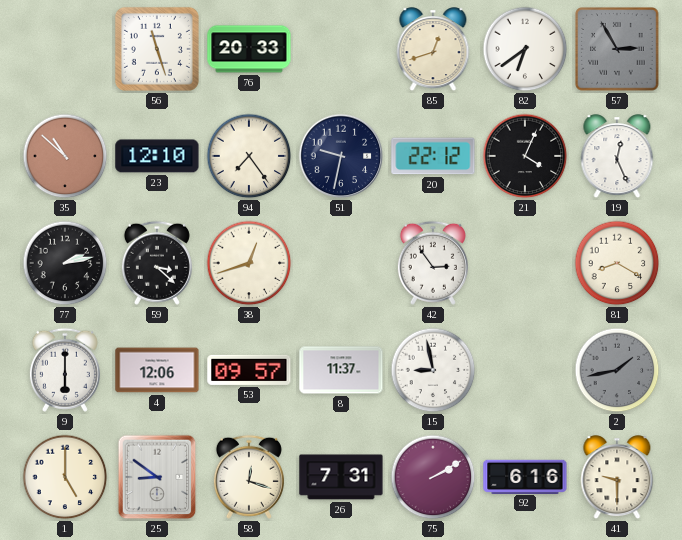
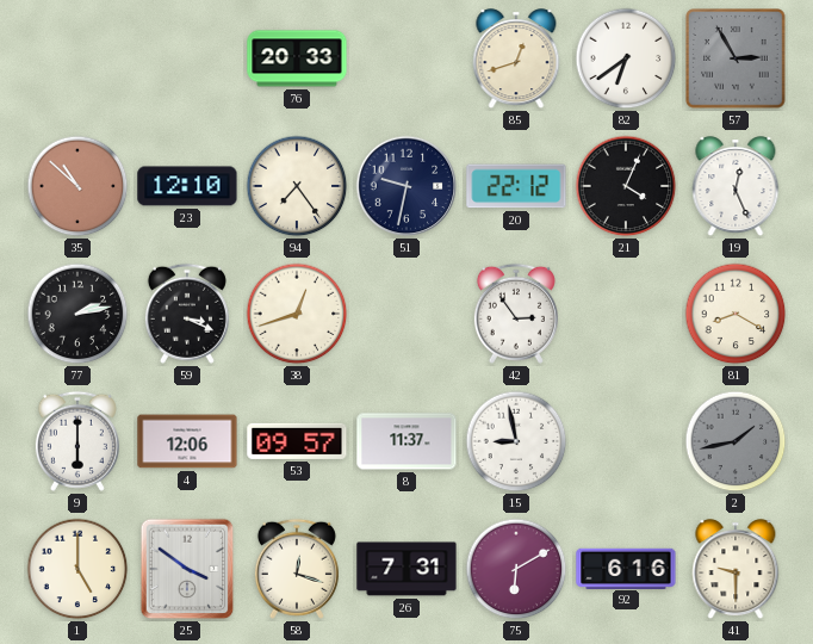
56: 11:27 -> none
59: 3:22 -> 3:19
25: 8:51 -> 3:51
75: 2:10 -> 6:10
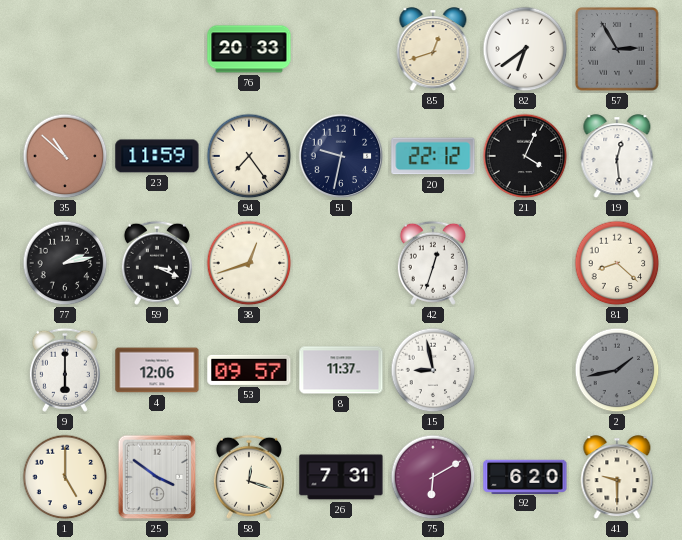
23: 12:10 -> 11:59
19: 12:26 -> 12:29
42: 2:54 -> 12:33
81: 8:20 -> 8:22
92: 6:16 -> 6:20
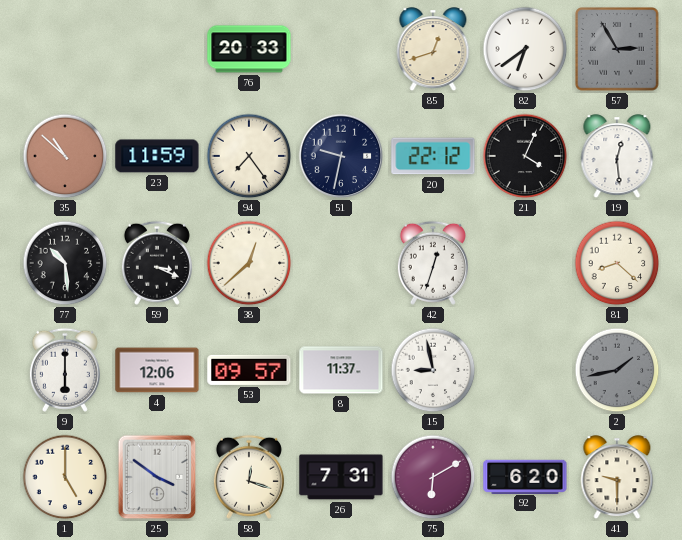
77: 2:13 -> 10:29
38: 12:42 -> 12:38
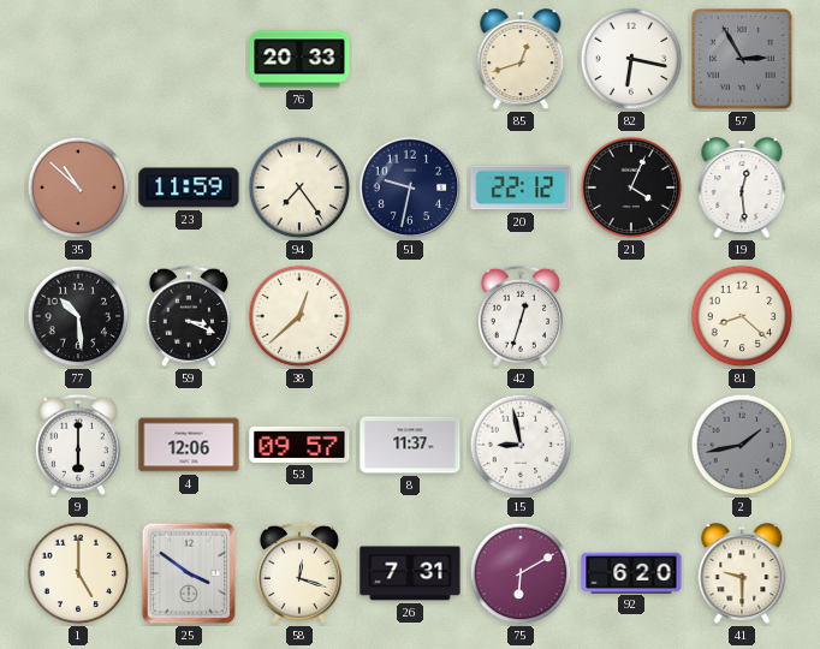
82: 6:39 -> 6:17
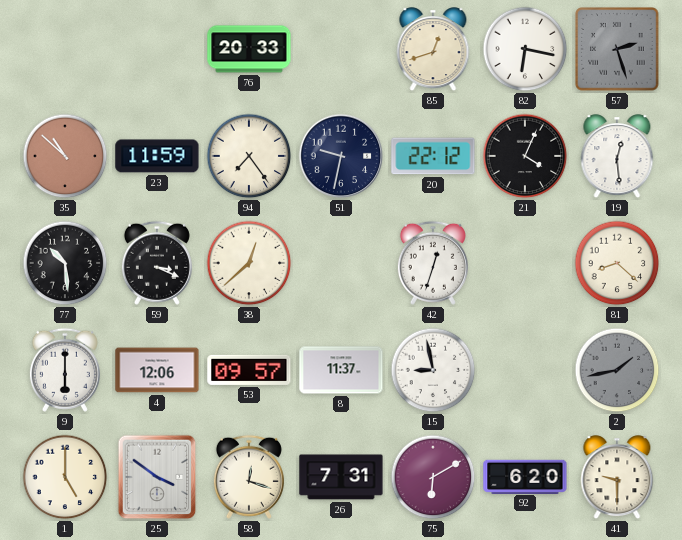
57: 2:55 -> 2:27
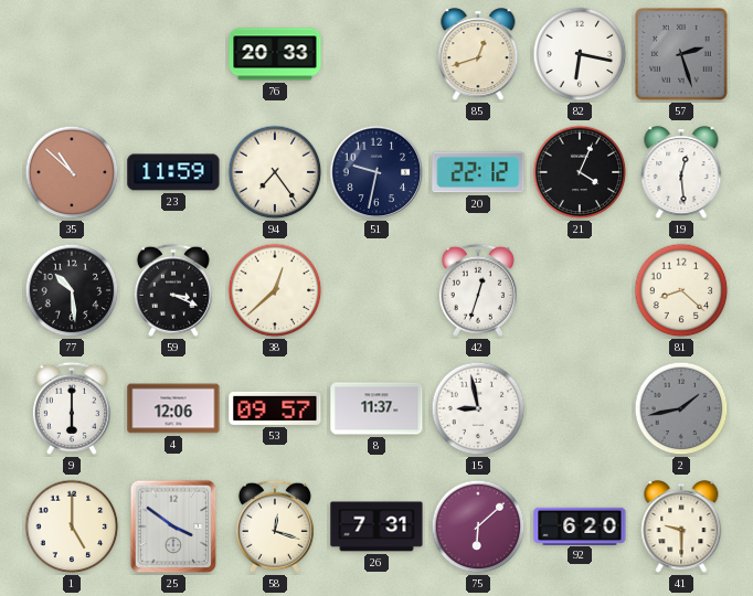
75: 6:10 -> 6:08
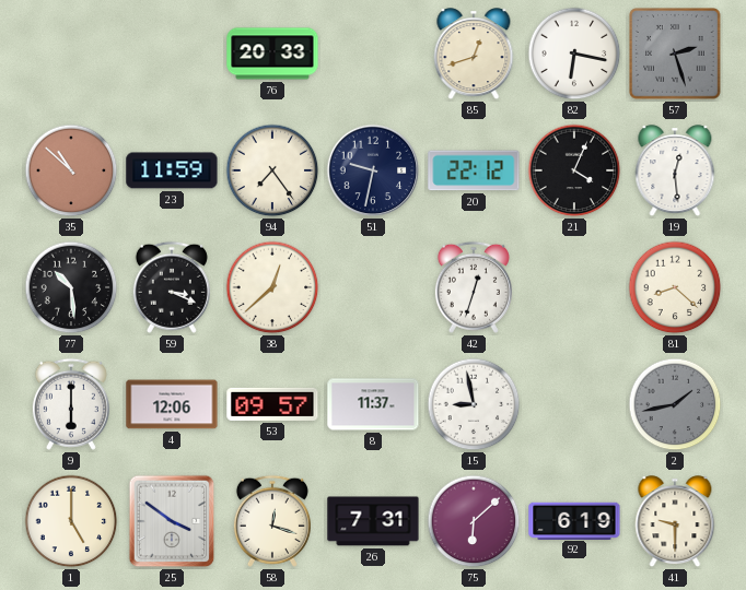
92: 6:20 -> 6:19
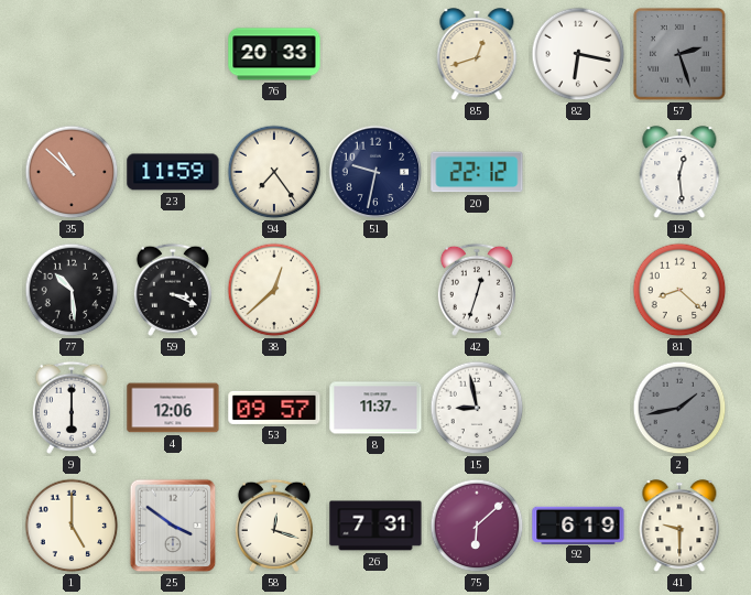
21: 4:04 -> none
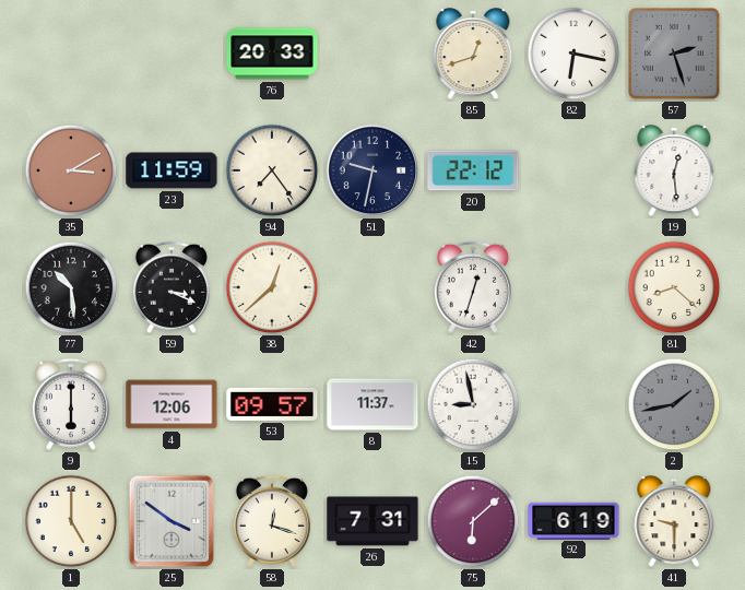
35: 10:52 -> 3:10
